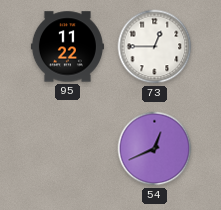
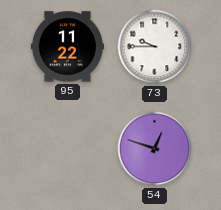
73: 12:45 -> 9:45
54: 12:41 -> 12:48
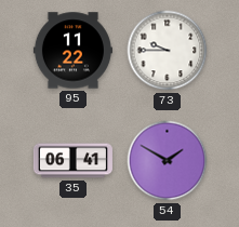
35: none -> 06:41
54: 12:48 -> 1:50
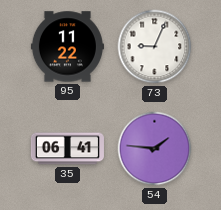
73: 9:45 -> 9:04
54: 1:50 -> 1:46
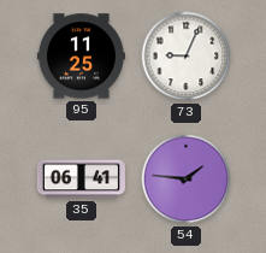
95: 11:22 -> 11:25
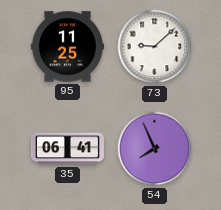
73: 9:04 -> 9:08
54: 1:46 -> 7:56
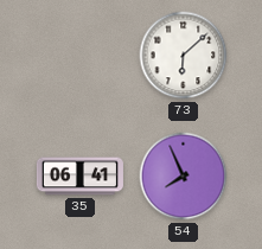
95: 11:25 -> none
73: 9:08 -> 6:08
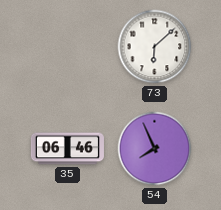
35: 06:41 -> 06:46
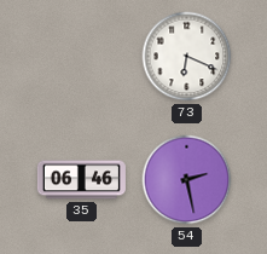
73: 6:08 -> 6:19
54: 7:56 -> 2:28
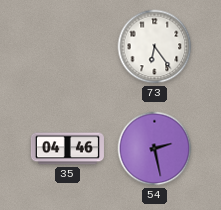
73: 6:19 -> 6:24
35: 06:46 -> 04:46
